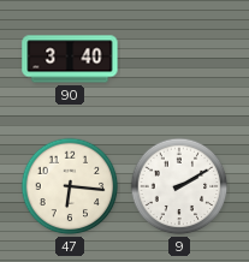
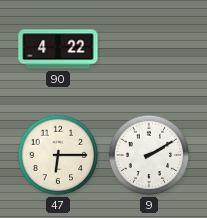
90: 3:40 -> 4:22
47: 6:16 -> 6:15
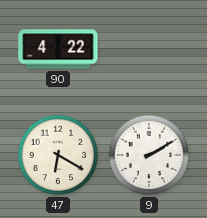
47: 6:15 -> 6:20
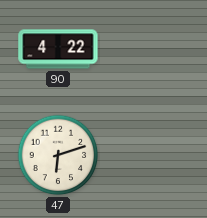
47: 6:20 -> 6:12
9: 2:10 -> none
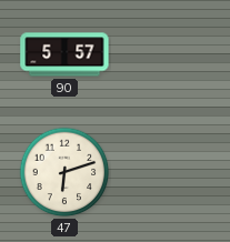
90: 4:22 -> 5:57
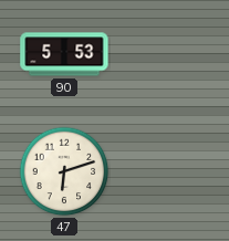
90: 5:57 -> 5:53
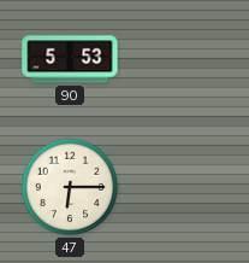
47: 6:12 -> 6:15
